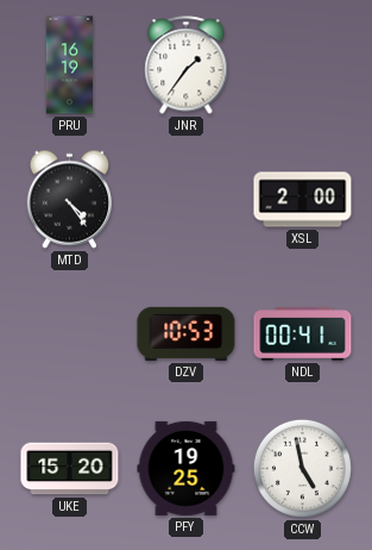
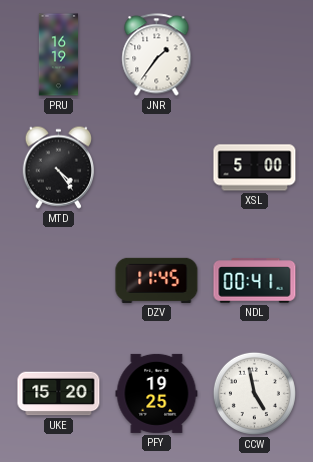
XSL: 2:00 -> 5:00
DZV: 10:53 -> 11:45
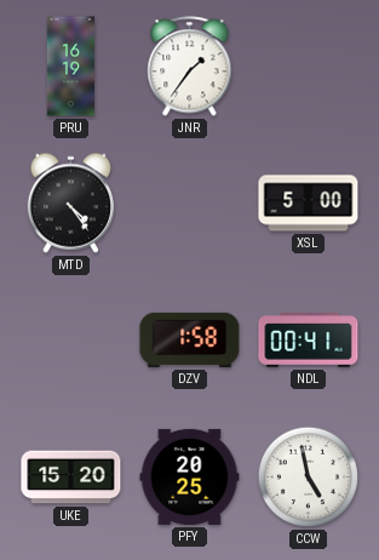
DZV: 11:45 -> 1:58
PFY: 19:25 -> 20:25
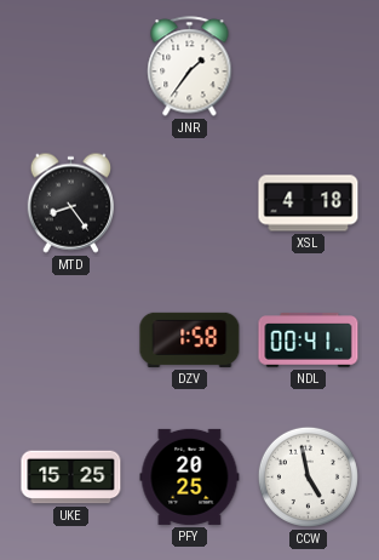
PRU: 16:19 -> none
MTD: 4:24 -> 8:24
XSL: 5:00 -> 4:18
UKE: 15:20 -> 15:25
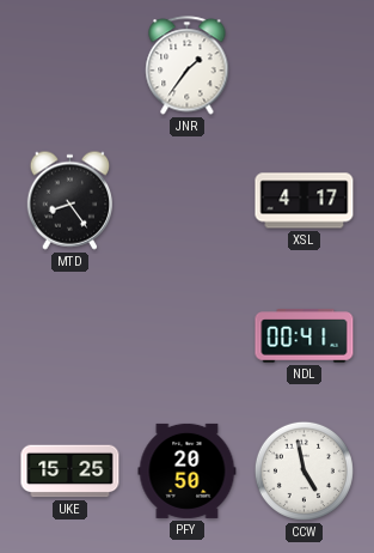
XSL: 4:18 -> 4:17
DZV: 1:58 -> none
PFY: 20:25 -> 20:50
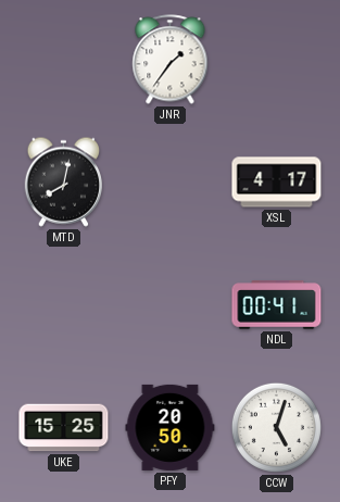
MTD: 8:24 -> 8:02
CCW: 4:58 -> 5:03
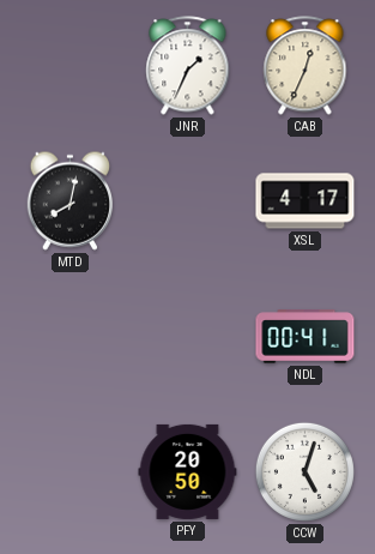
JNR: 1:36 -> 1:34
CAB: none -> 12:34
UKE: 15:25 -> none
